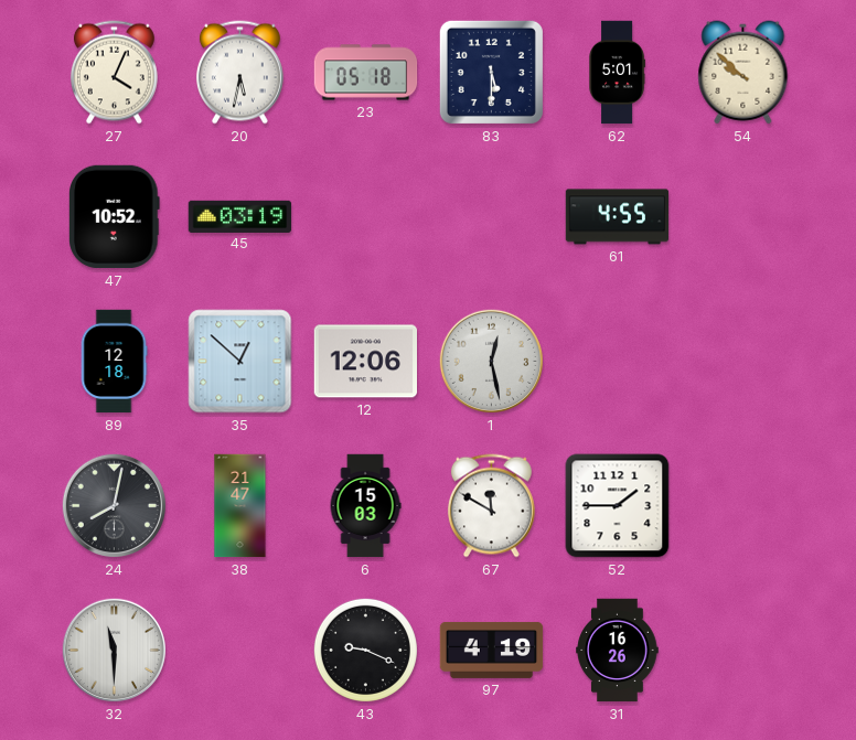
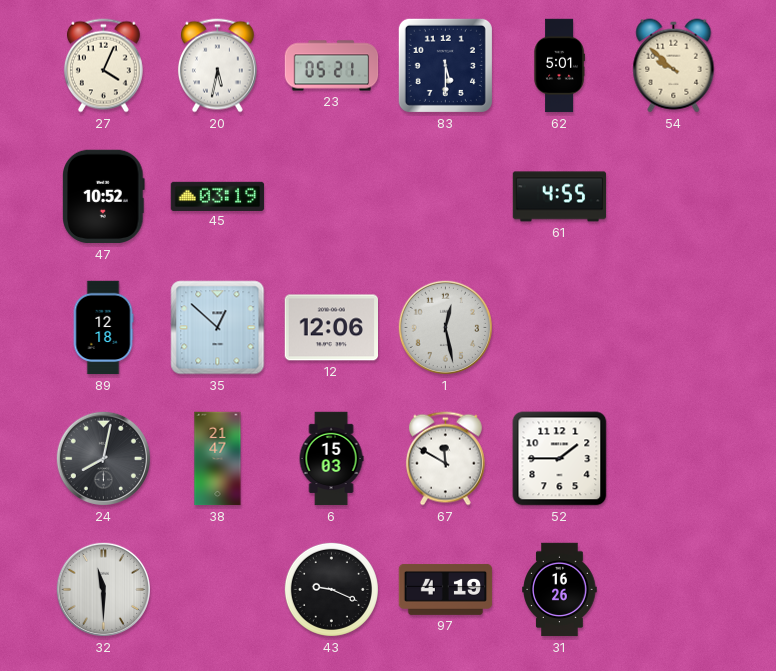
23: 05:18 -> 05:21
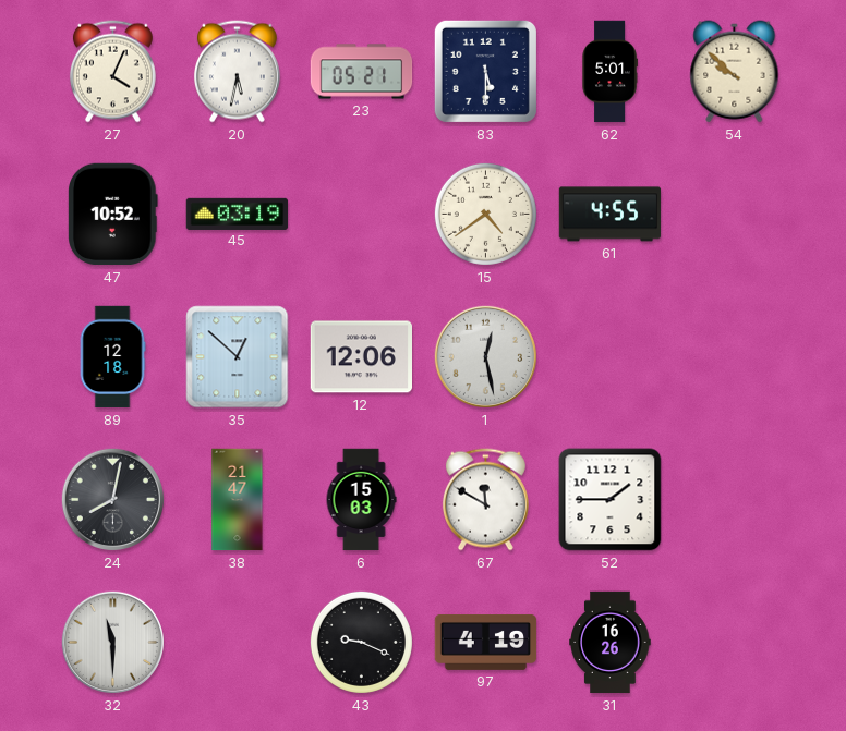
15: none -> 4:39
